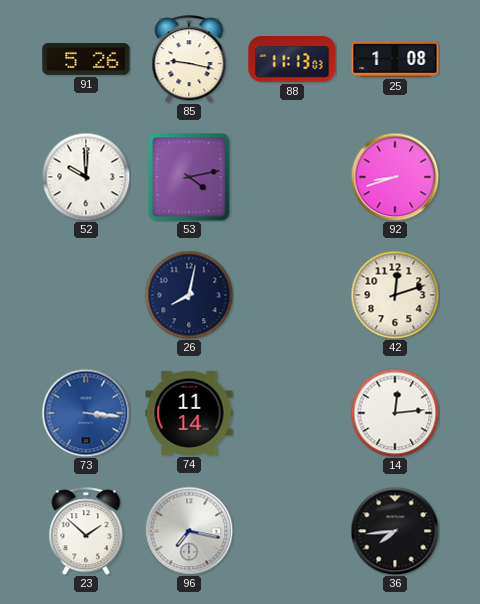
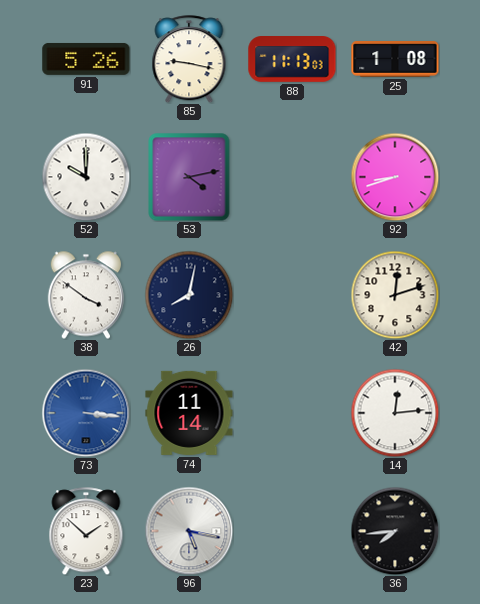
38: none -> 3:51
96: 7:17 -> 5:17
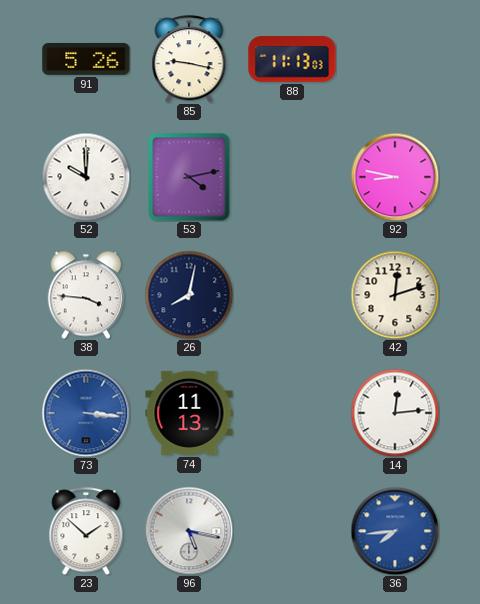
25: 1:08 -> none
92: 8:42 -> 8:47
38: 3:51 -> 3:46
74: 11:14 -> 11:13
36 dial: black -> blue
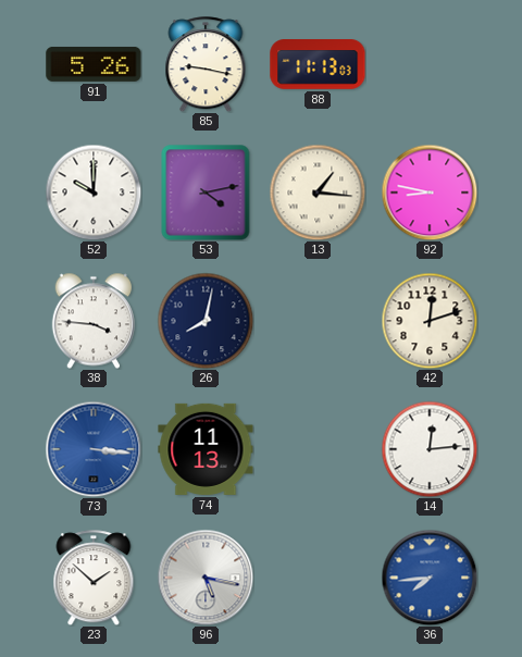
13: none -> 1:16
